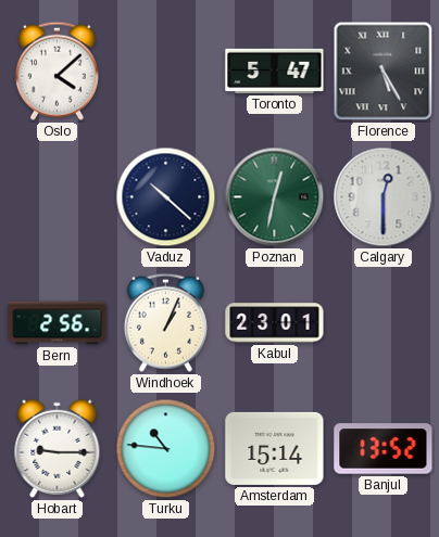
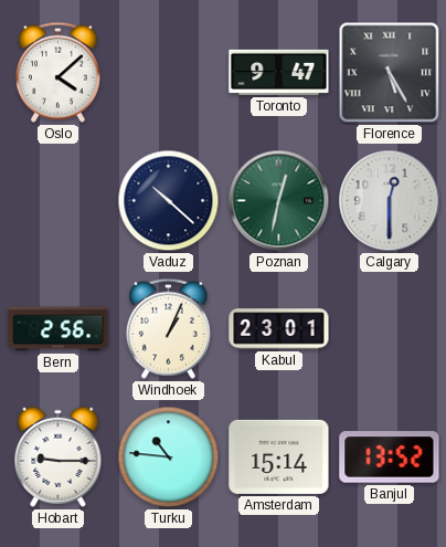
Toronto: 5:47 -> 9:47
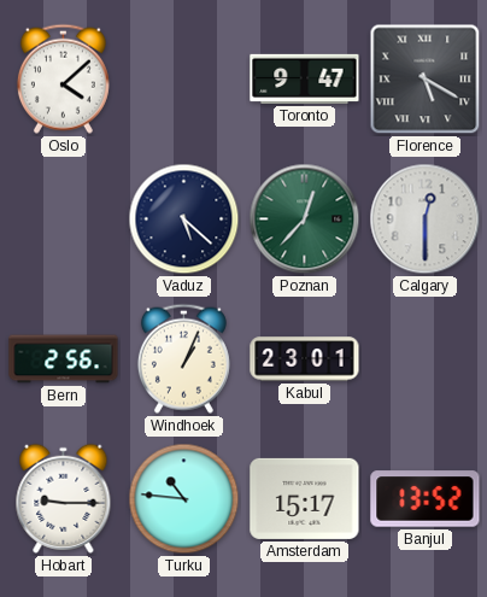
Florence: 5:25 -> 5:20
Vaduz: 10:22 -> 5:22
Poznan: 12:32 -> 12:37
Amsterdam: 15:14 -> 15:17
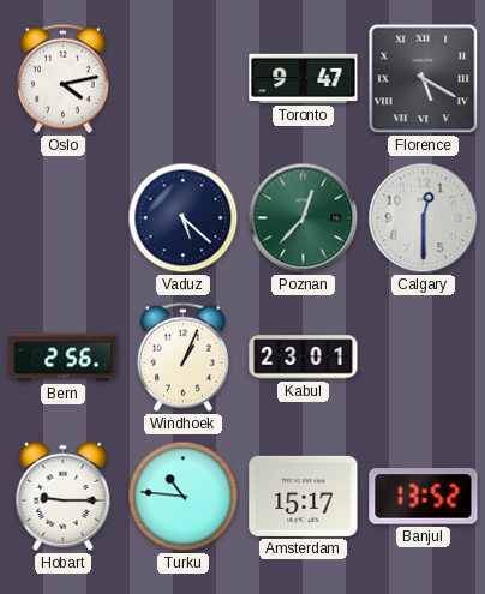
Oslo: 4:08 -> 4:13
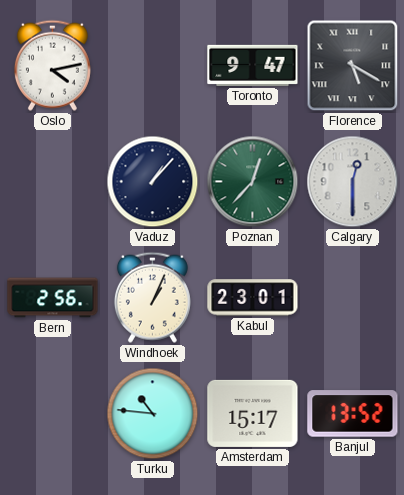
Vaduz: 5:22 -> 1:07
Hobart: 9:15 -> none
